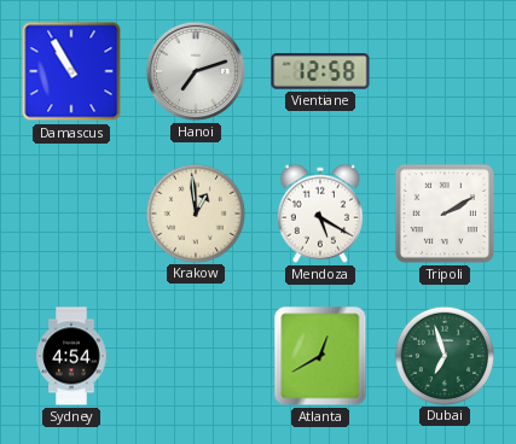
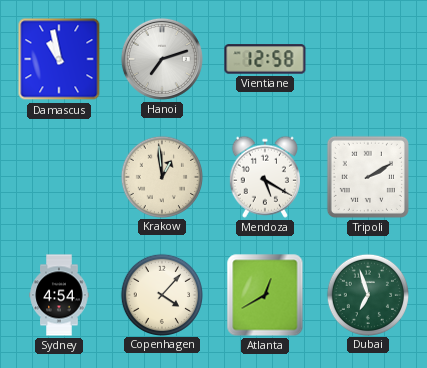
Damascus: 10:55 -> 10:58
Copenhagen: none -> 4:07
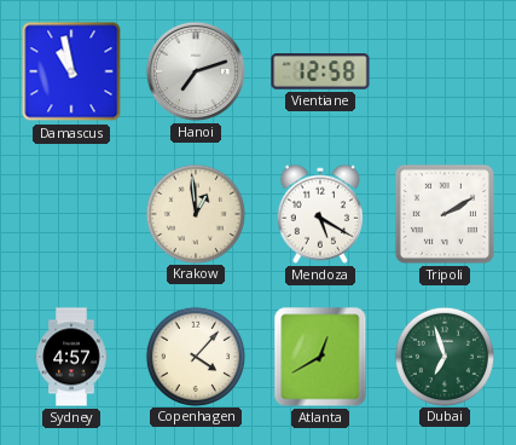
Sydney: 4:54 -> 4:57
